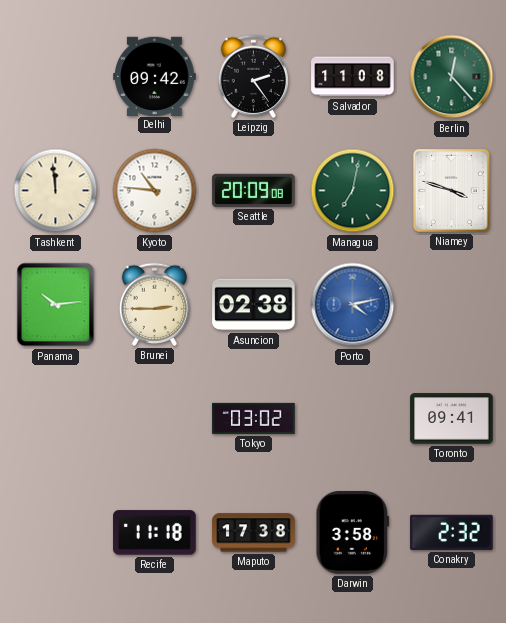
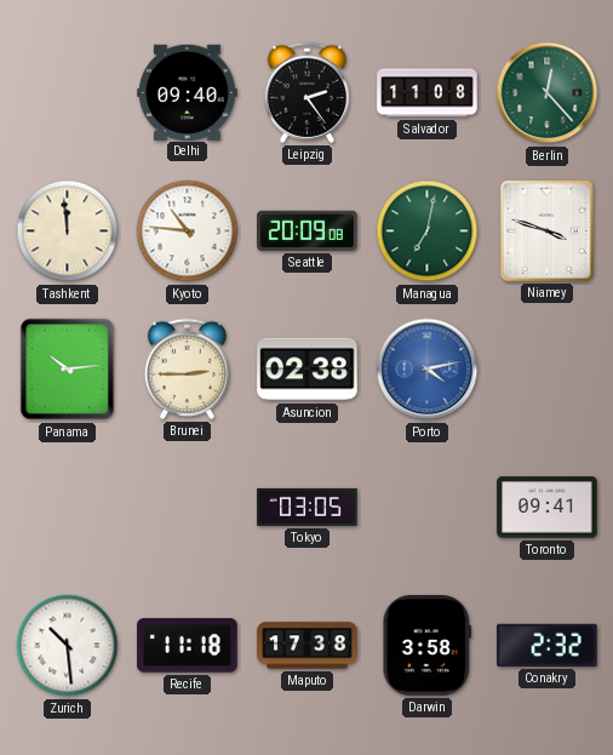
Delhi: 09:42 -> 09:40
Tokyo: 03:02 -> 03:05
Zurich: none -> 10:29
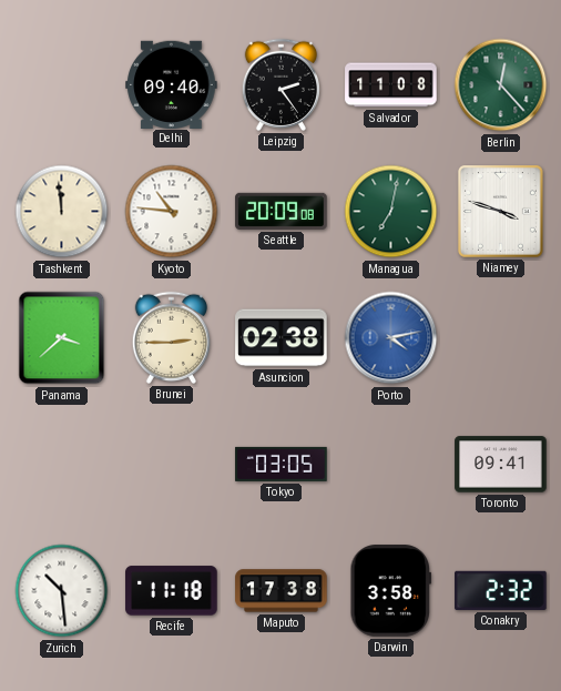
Panama: 10:14 -> 3:38
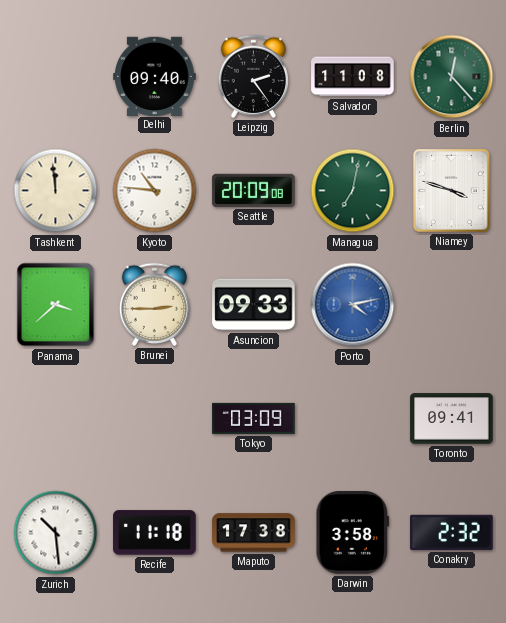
Asuncion: 02:38 -> 09:33
Tokyo: 03:05 -> 03:09
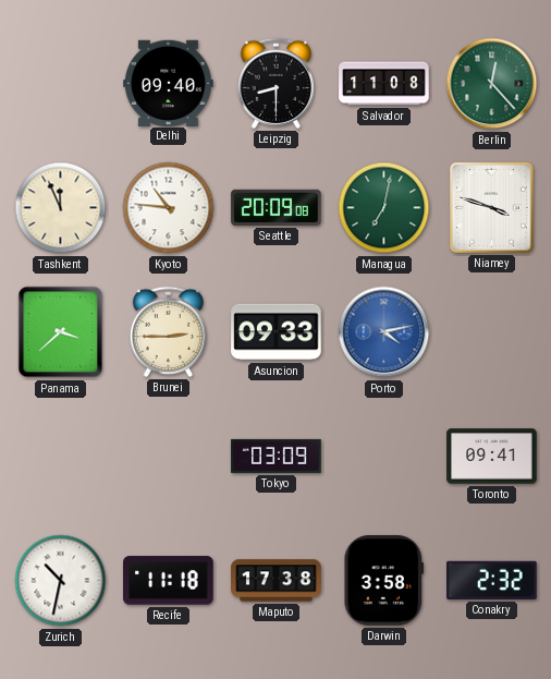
Leipzig: 2:24 -> 8:30
Tashkent: 11:59 -> 11:56
Zurich: 10:29 -> 10:32
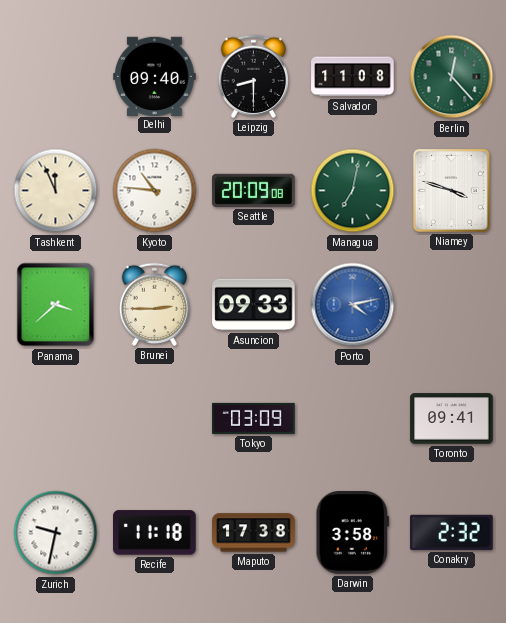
Zurich: 10:32 -> 9:32
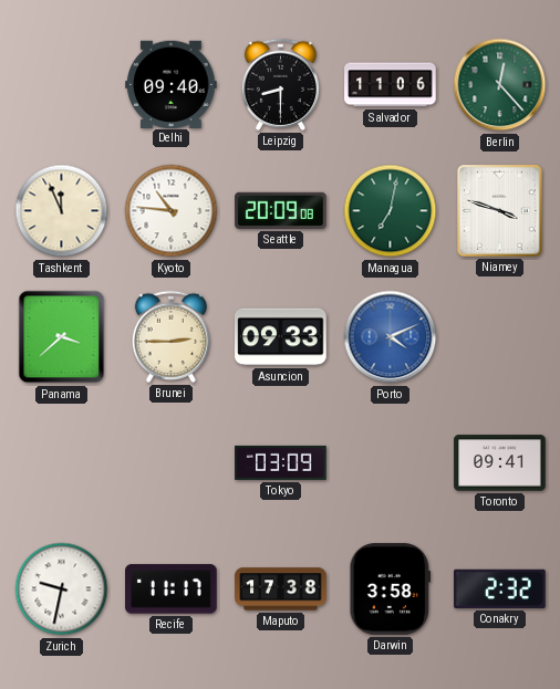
Salvador: 11:08 -> 11:06
Porto: 4:13 -> 4:11
Recife: 11:18 -> 11:17
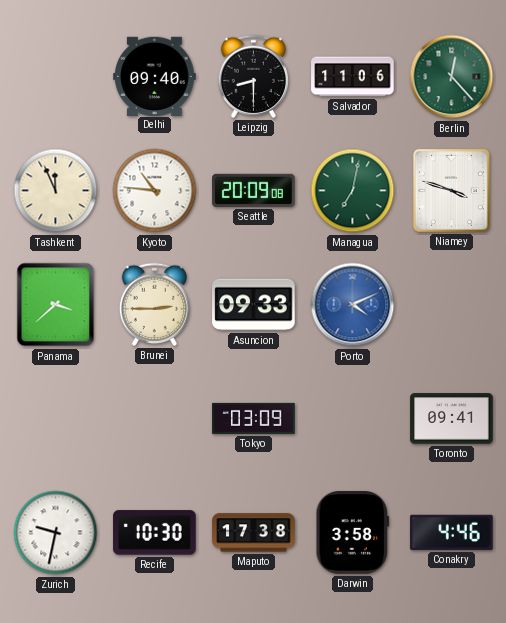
Recife: 11:17 -> 10:30
Conakry: 2:32 -> 4:46
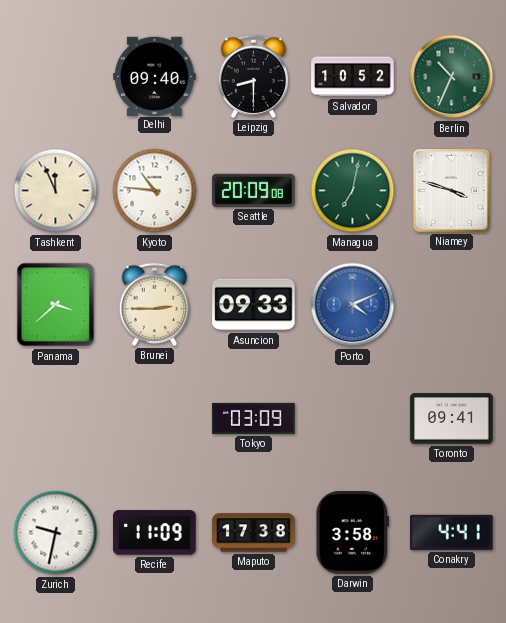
Salvador: 11:06 -> 10:52
Berlin: 12:23 -> 10:34
Recife: 10:30 -> 11:09
Conakry: 4:46 -> 4:41
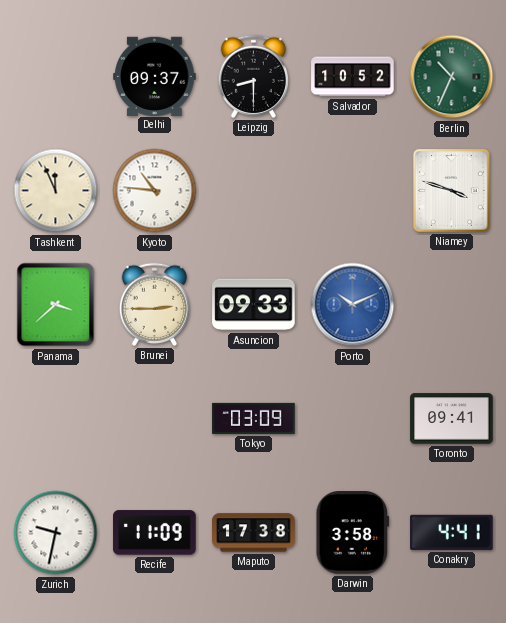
Delhi: 09:40 -> 09:37
Seattle: 20:09 -> none
Managua: 7:02 -> none
Porto: 4:11 -> 10:11
